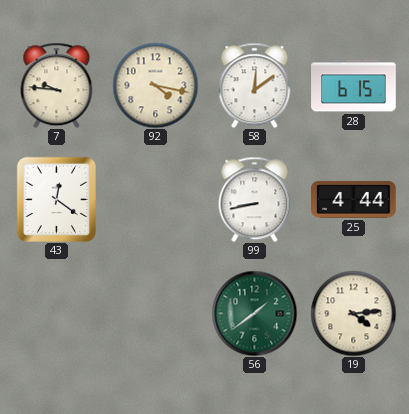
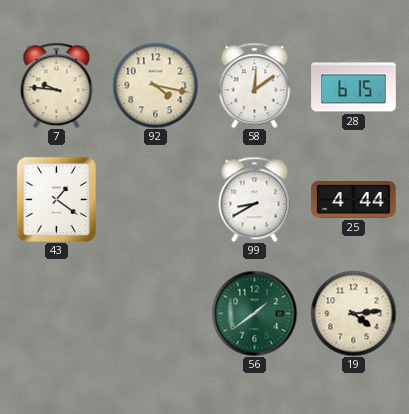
43: 12:21 -> 1:21
99: 8:43 -> 8:40
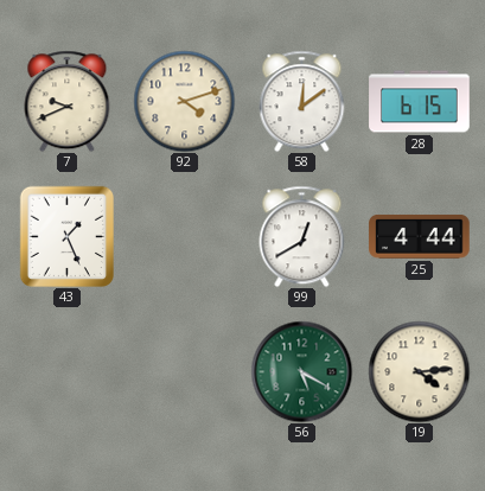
7: 9:46 -> 9:41
92: 4:17 -> 4:12
43: 1:21 -> 1:26
99: 8:40 -> 12:40
56: 1:39 -> 5:20
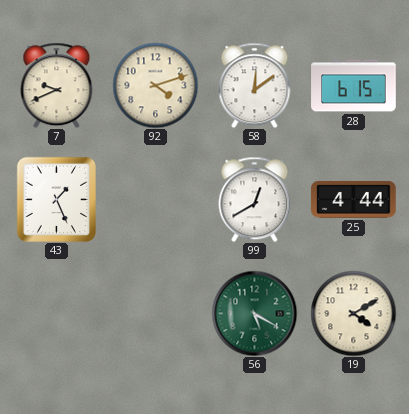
19: 4:14 -> 4:10
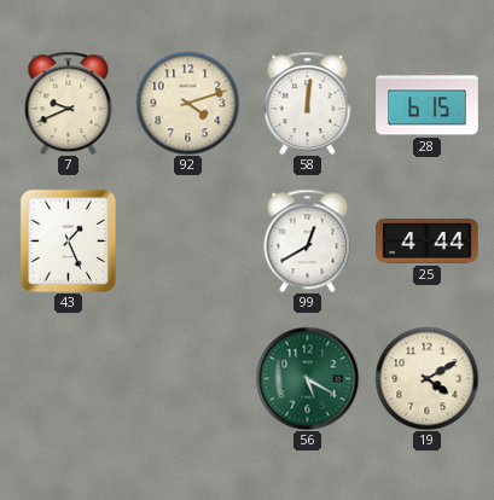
58: 12:09 -> 12:01
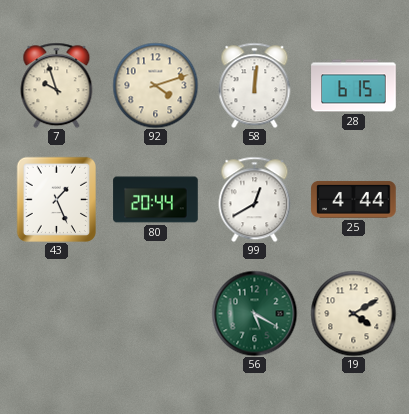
7: 9:41 -> 9:57
80: none -> 20:44
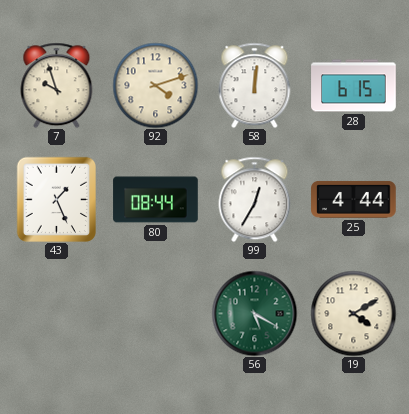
80: 20:44 -> 08:44
99: 12:40 -> 12:35
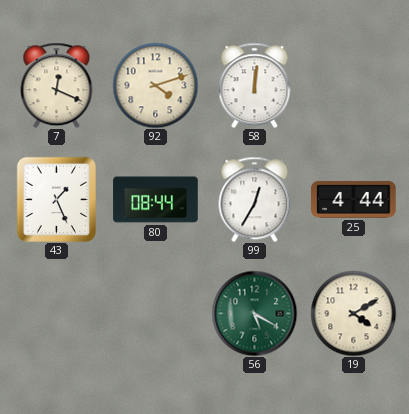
7: 9:57 -> 12:19
28: 6:15 -> none
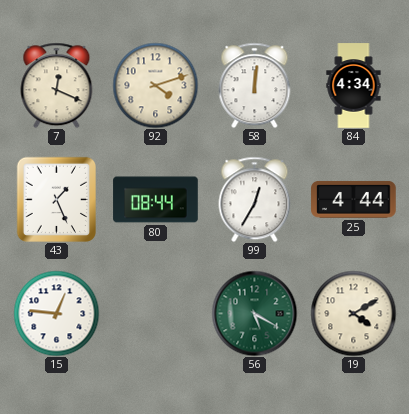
84: none -> 4:34
15: none -> 12:46
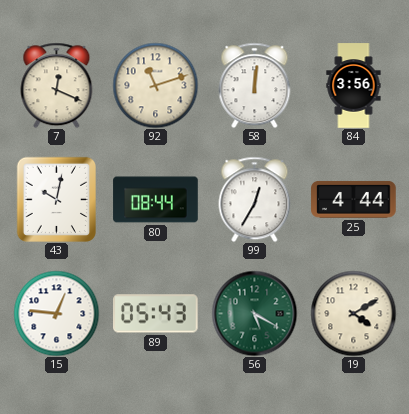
92: 4:12 -> 11:12
84: 4:34 -> 3:56
43: 1:26 -> 10:02
89: none -> 05:43
